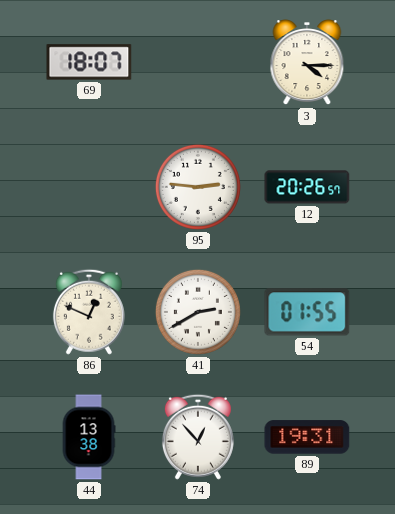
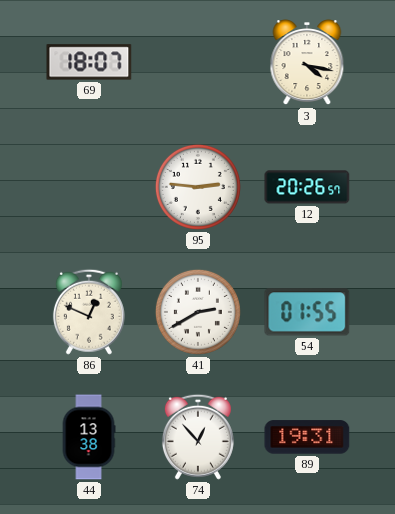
3: 4:15 -> 4:17
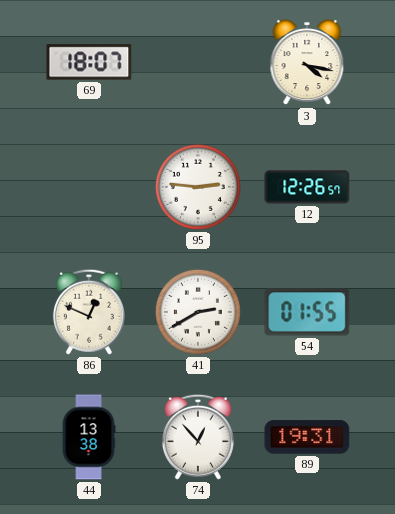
12: 20:26 -> 12:26
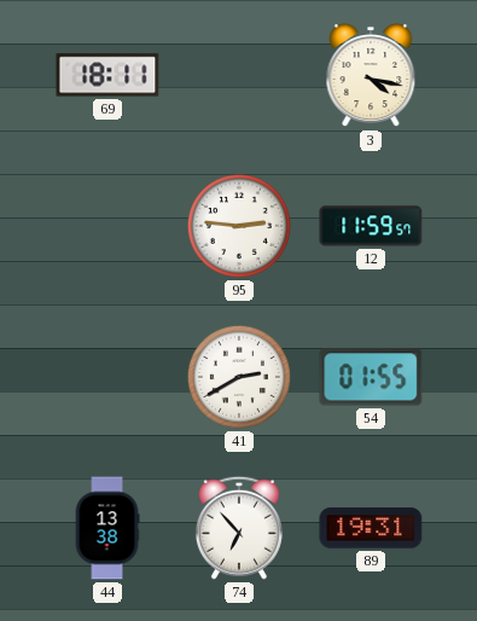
69: 18:07 -> 18:11
12: 12:26 -> 11:59
86: 12:49 -> none
74: 12:53 -> 6:53
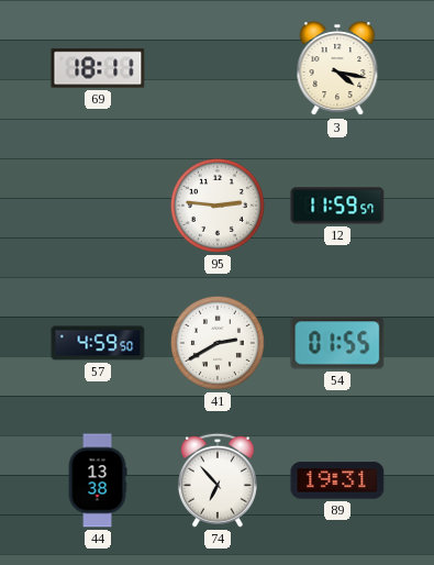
57: none -> 4:59
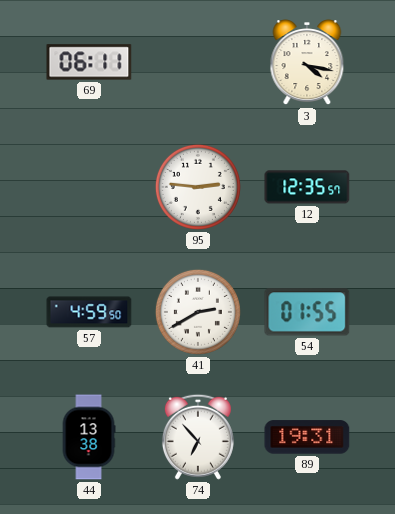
69: 18:11 -> 06:11
12: 11:59 -> 12:35
